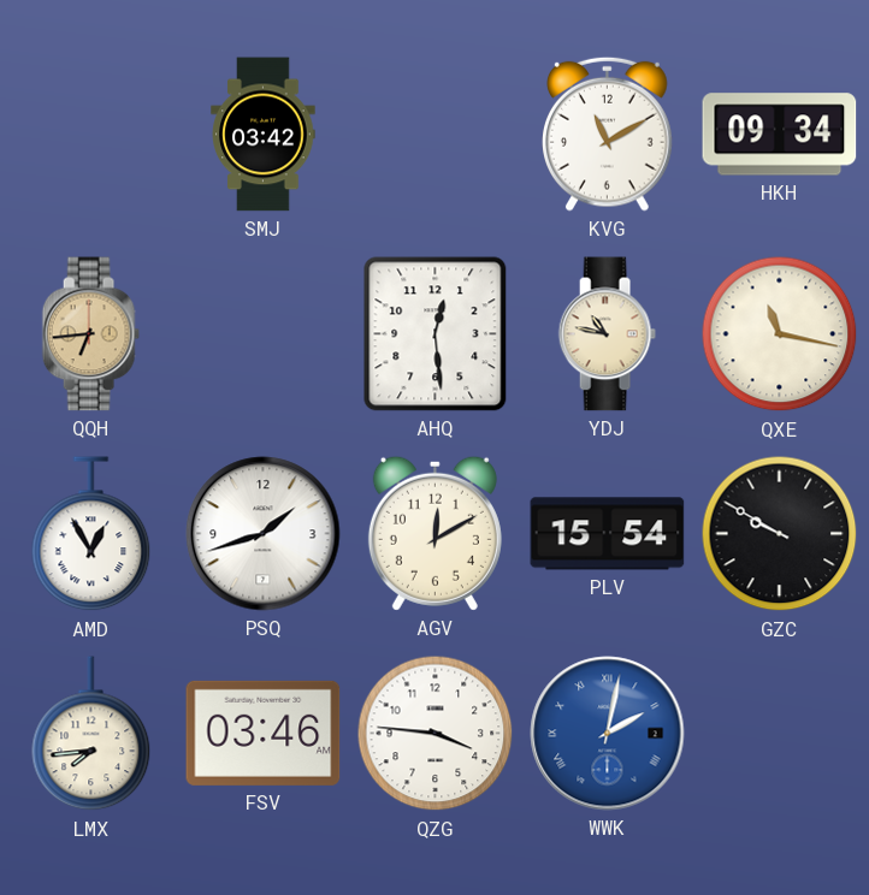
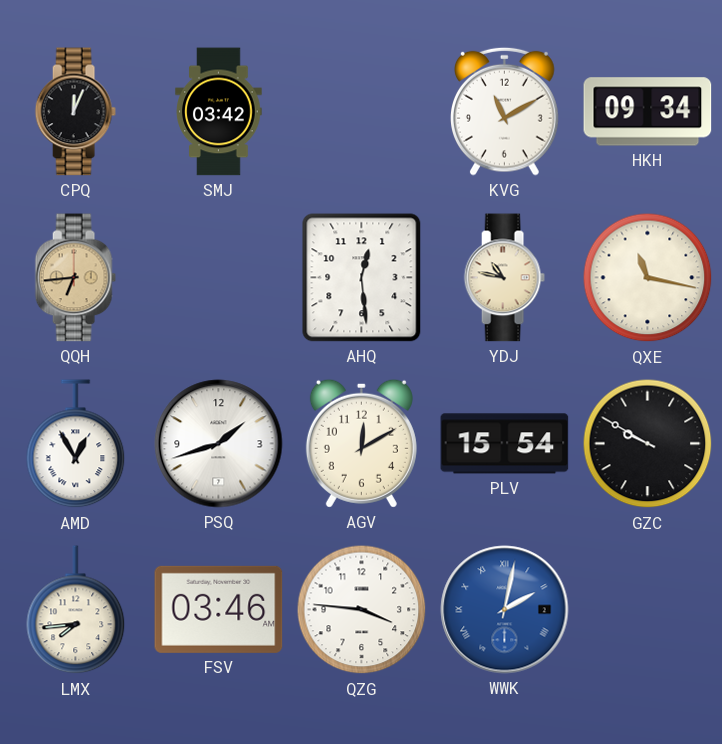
CPQ: none -> 12:04
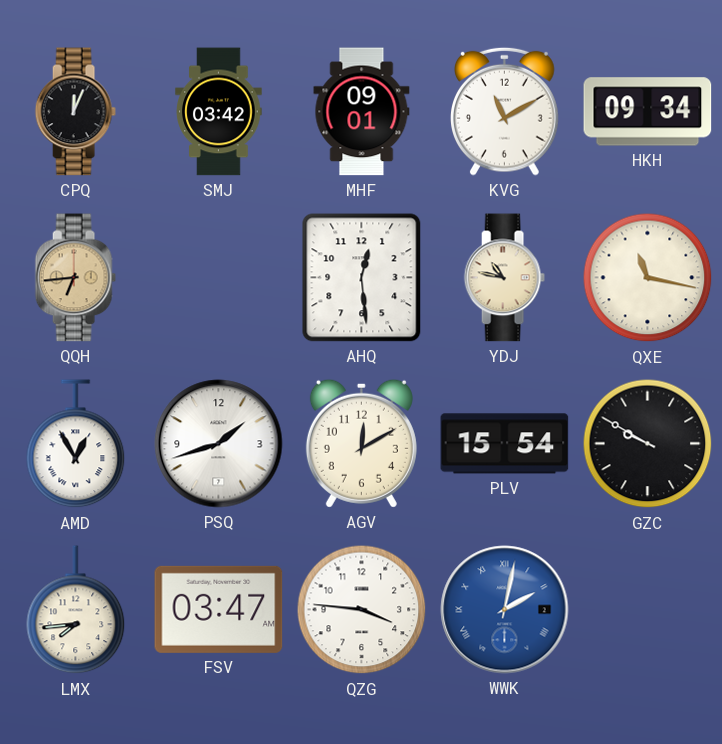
MHF: none -> 09:01
FSV: 03:46 -> 03:47
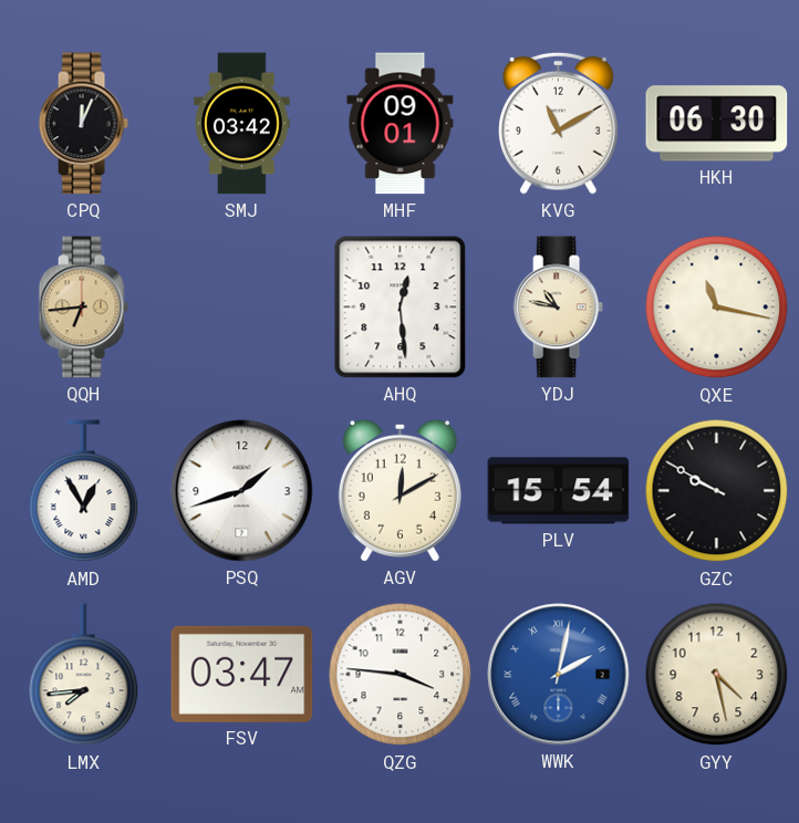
HKH: 09:34 -> 06:30
GYY: none -> 4:28
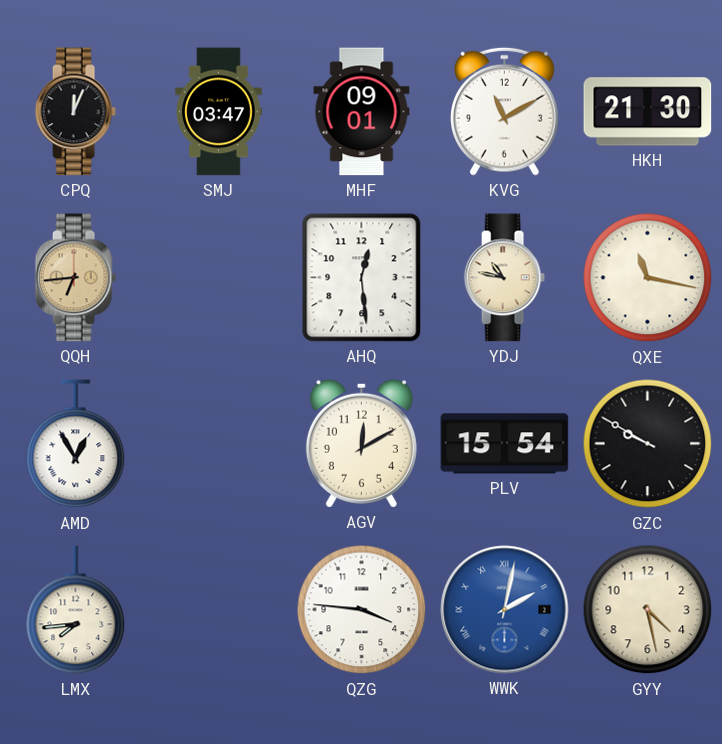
SMJ: 03:42 -> 03:47
HKH: 06:30 -> 21:30
PSQ: 1:42 -> none
FSV: 03:47 -> none
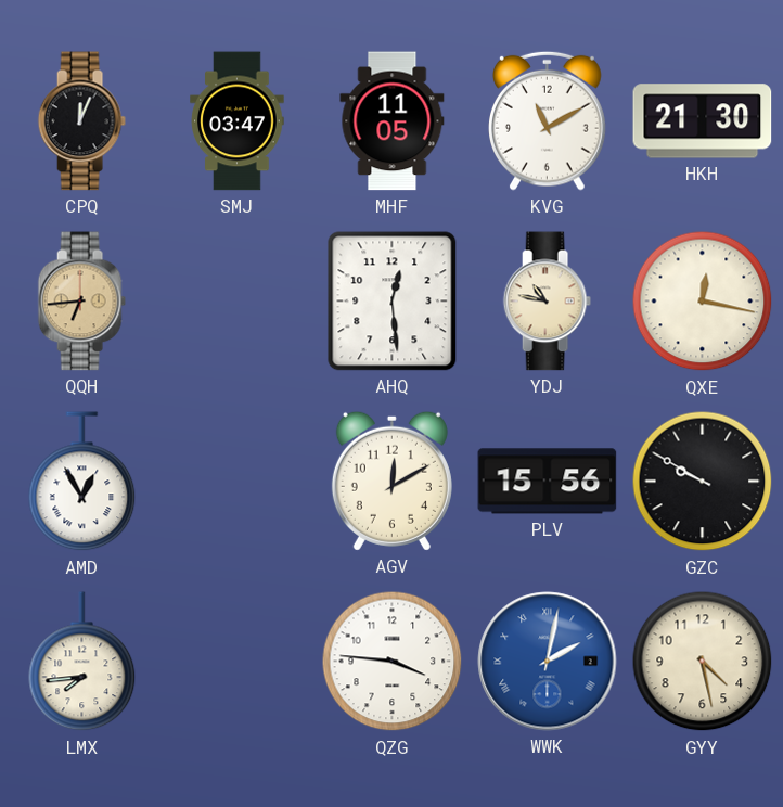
MHF: 09:01 -> 11:05
QXE: 11:17 -> 12:17
PLV: 15:54 -> 15:56
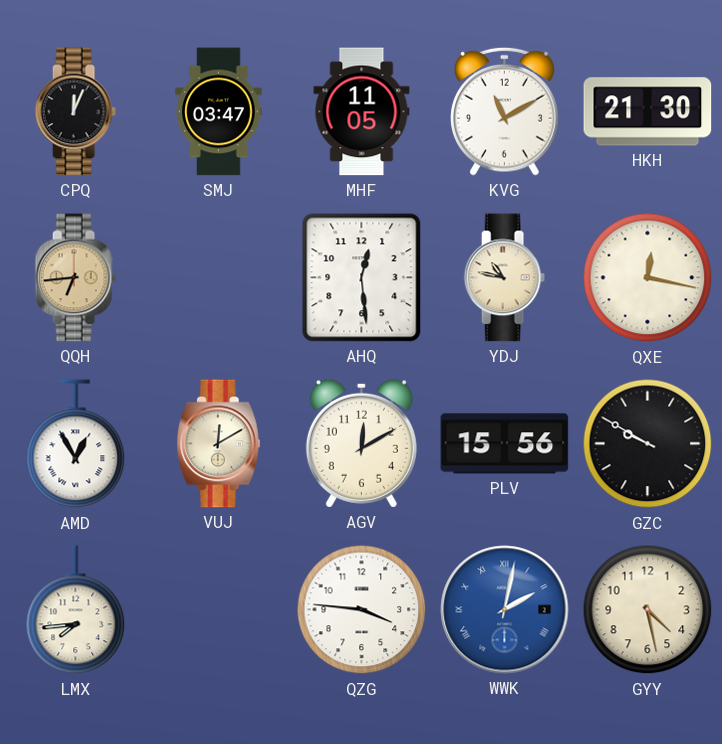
VUJ: none -> 12:10
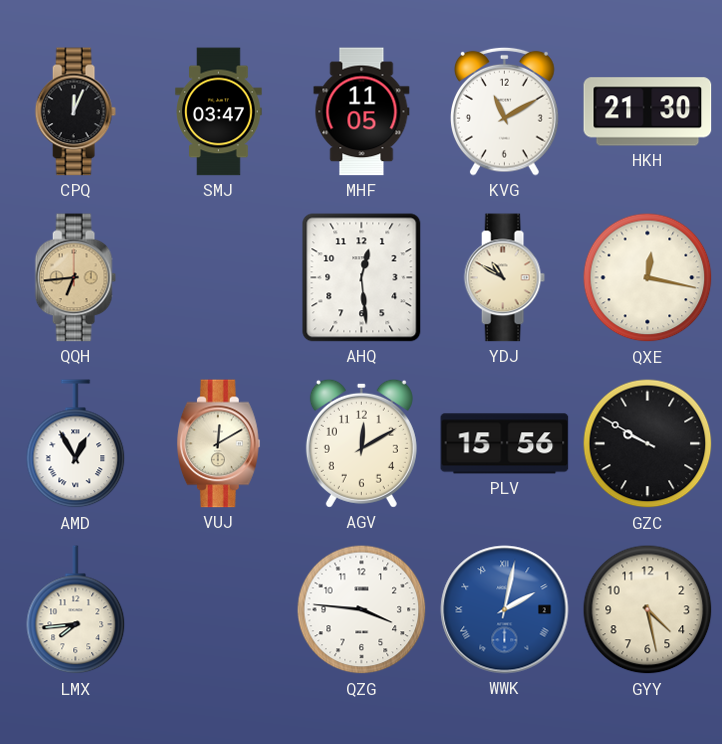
YDJ: 10:47 -> 10:50
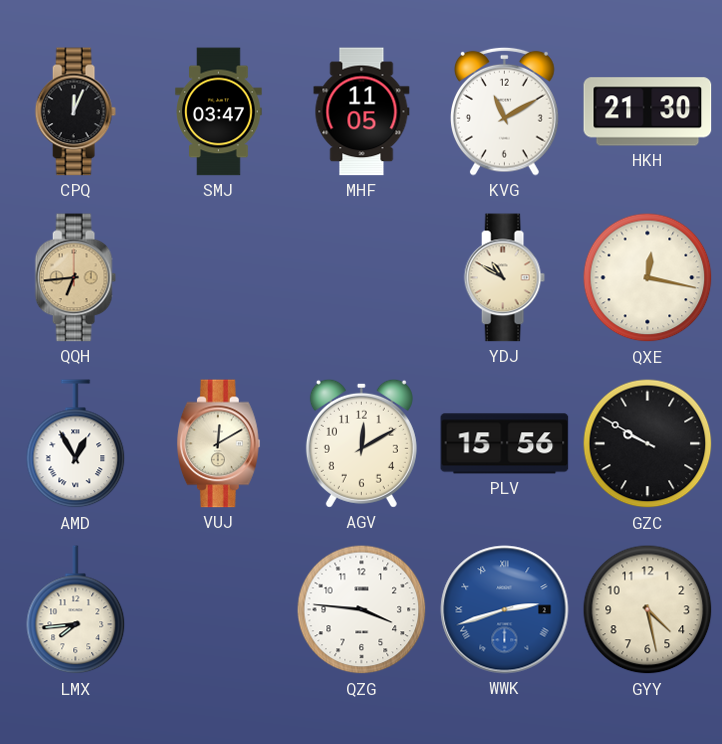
AHQ: 12:29 -> none
WWK: 2:02 -> 2:42
